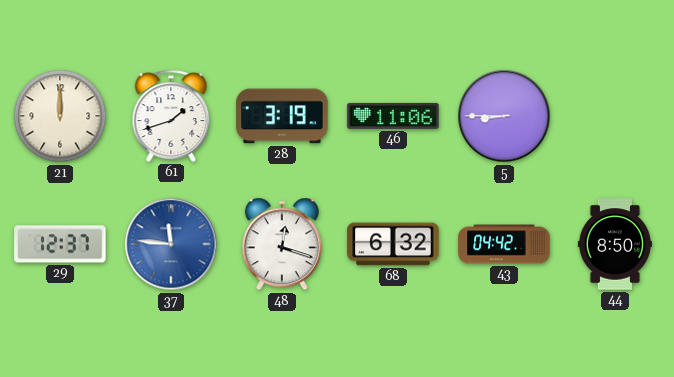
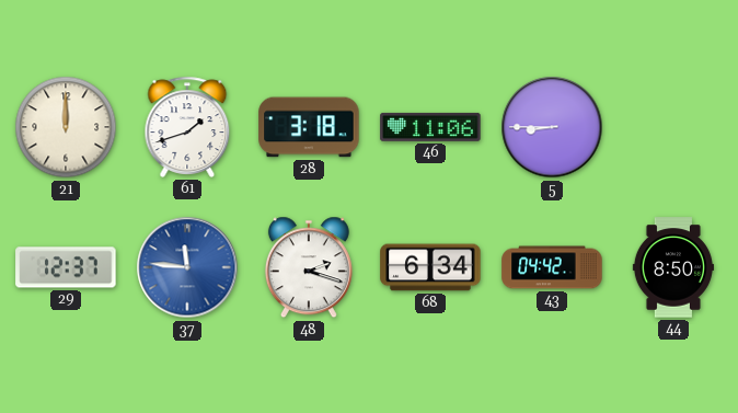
28: 3:19 -> 3:18
48: 12:18 -> 2:18
68: 6:32 -> 6:34
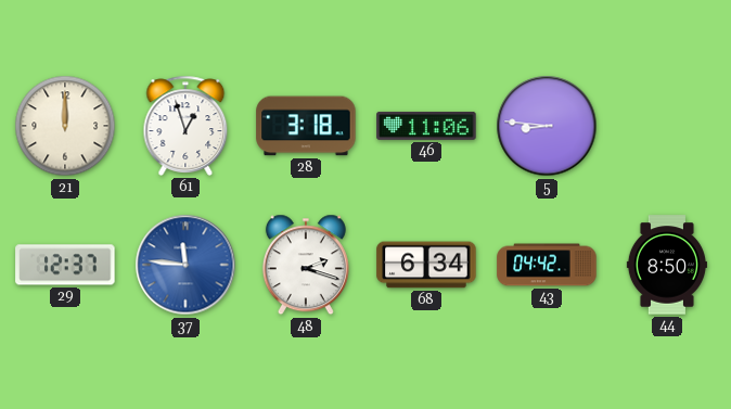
61: 1:42 -> 12:57
5: 8:45 -> 8:46
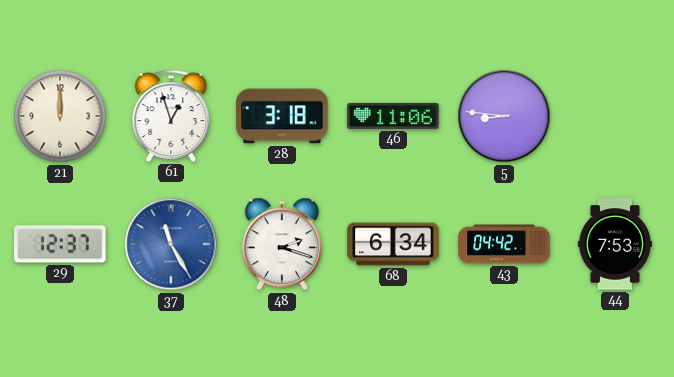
37: 11:46 -> 11:25
44: 8:50 -> 7:53
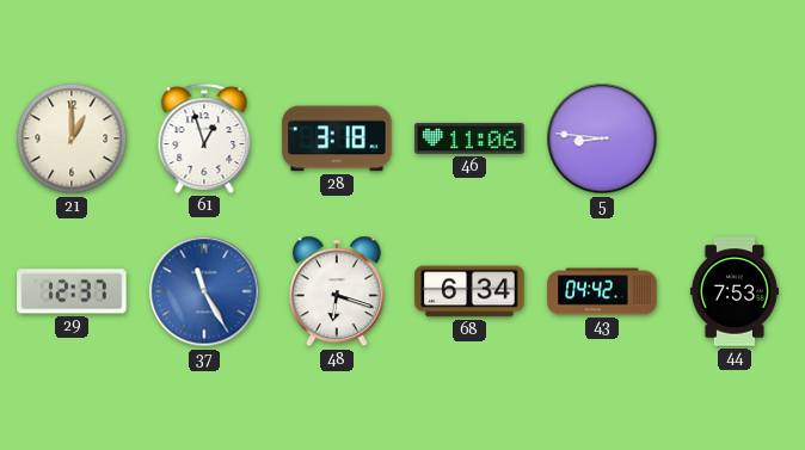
21: 12:00 -> 1:00
48: 2:18 -> 6:18
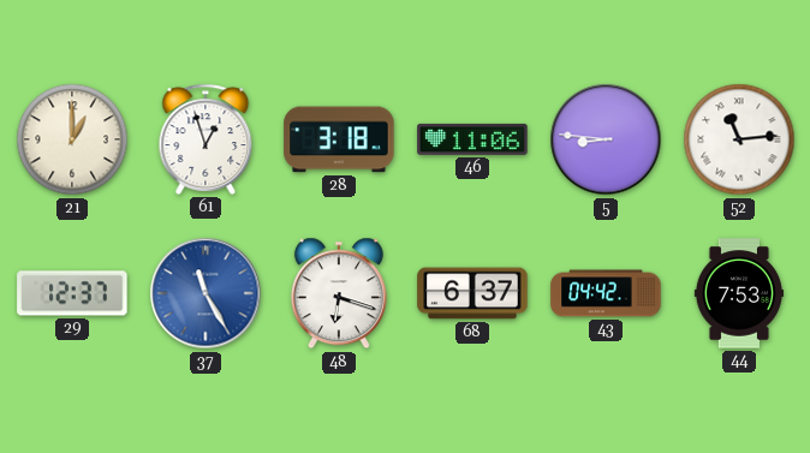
52: none -> 11:14
68: 6:34 -> 6:37
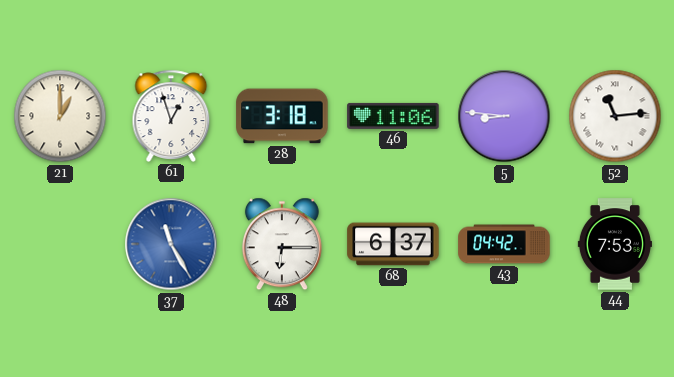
29: 12:37 -> none
48: 6:18 -> 6:15
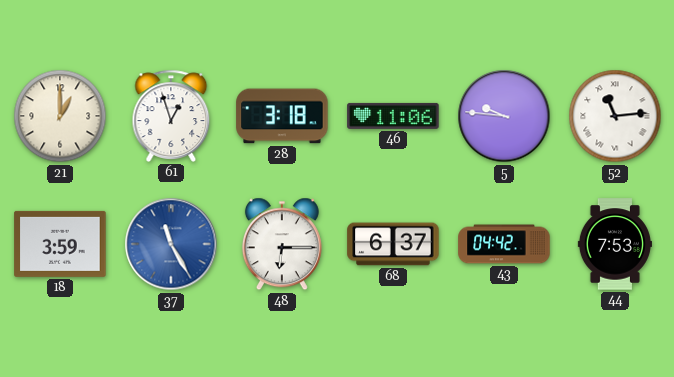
5: 8:46 -> 9:46
18: none -> 3:59
